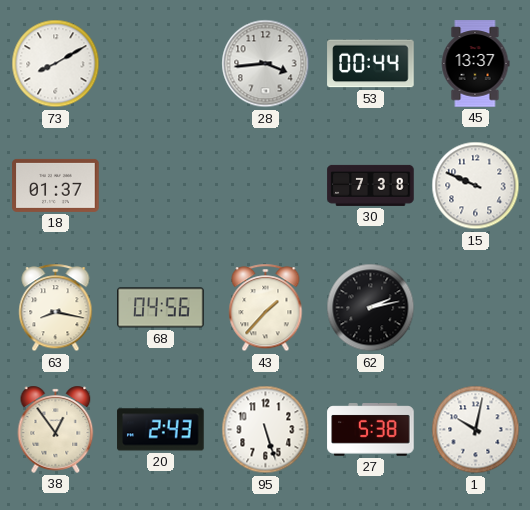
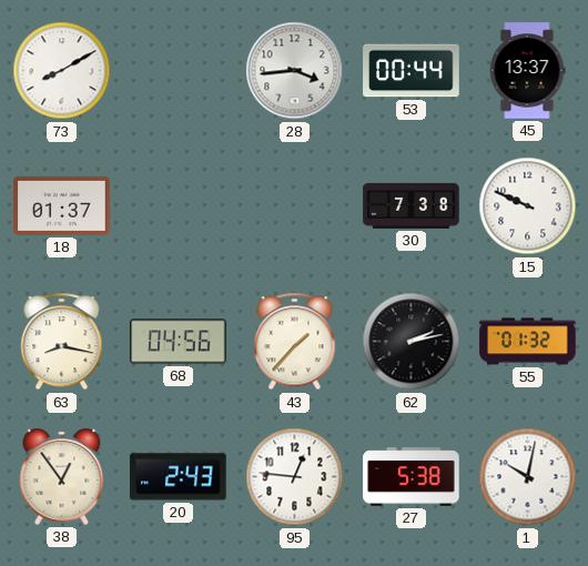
55: none -> 01:32
95: 5:27 -> 12:46
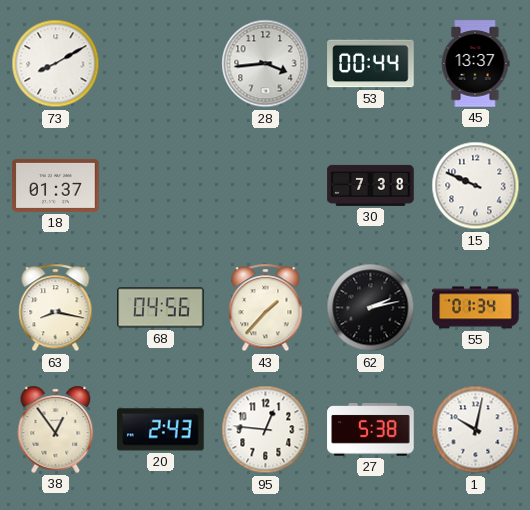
55: 01:32 -> 01:34
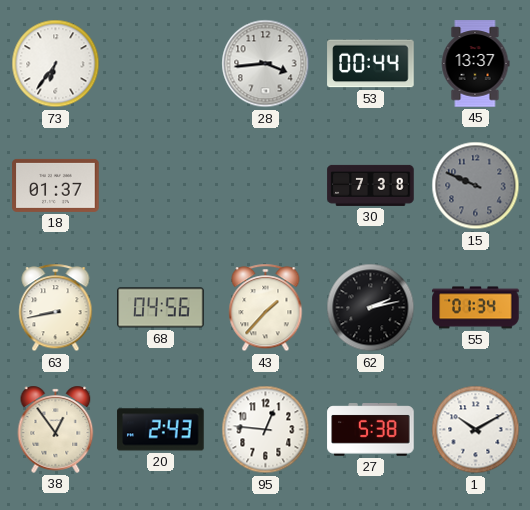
73: 8:10 -> 6:36
15 dial: white -> grey
63: 8:17 -> 8:43
1: 10:02 -> 10:10
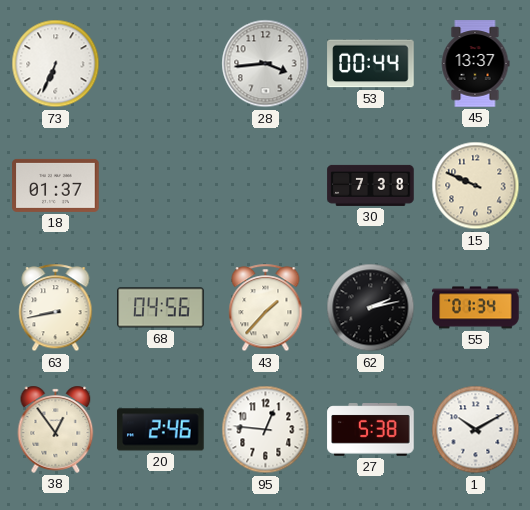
73: 6:36 -> 6:34
15 dial: grey -> cream
20: 2:43 -> 2:46
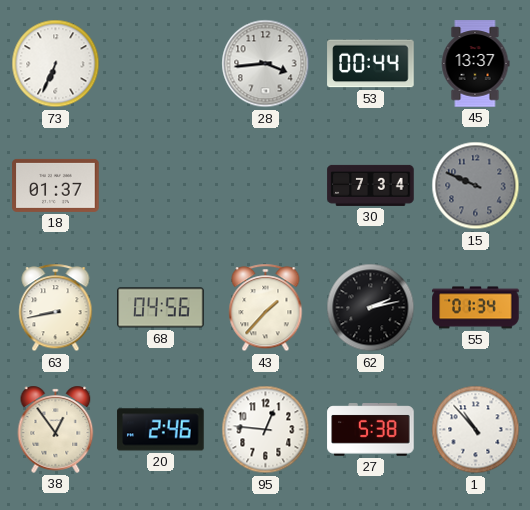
30: 7:38 -> 7:34
15 dial: cream -> grey
1: 10:10 -> 10:53
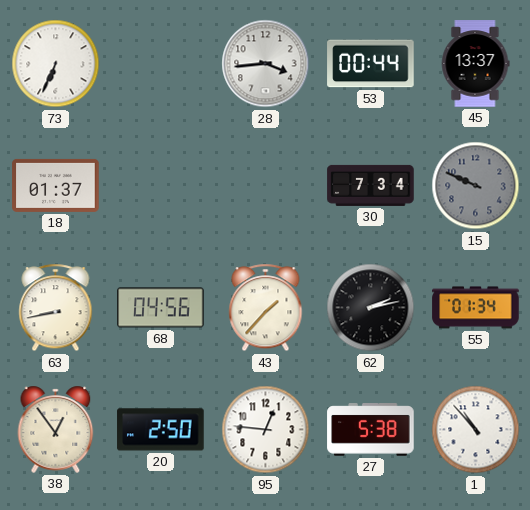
20: 2:46 -> 2:50
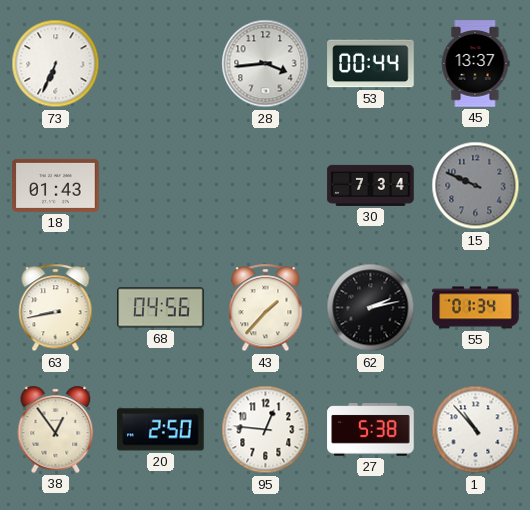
18: 01:37 -> 01:43
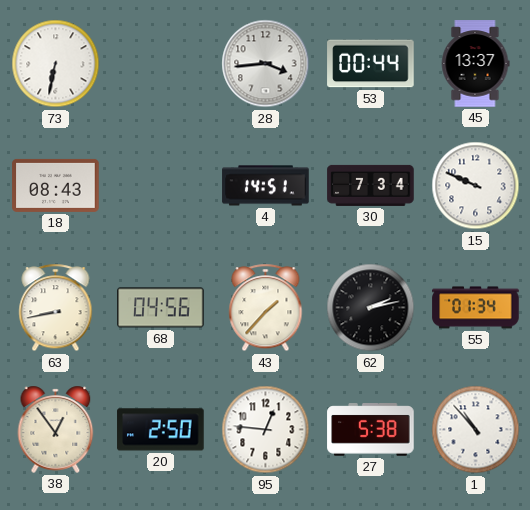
73: 6:34 -> 6:32
18: 01:43 -> 08:43
4: none -> 14:51
15 dial: grey -> white
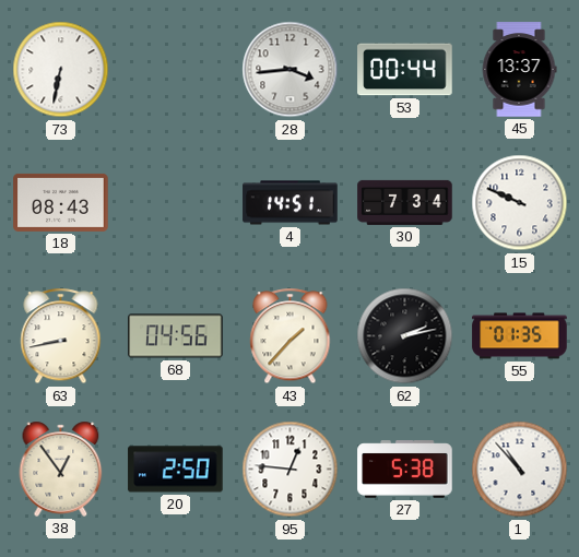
55: 01:34 -> 01:35
